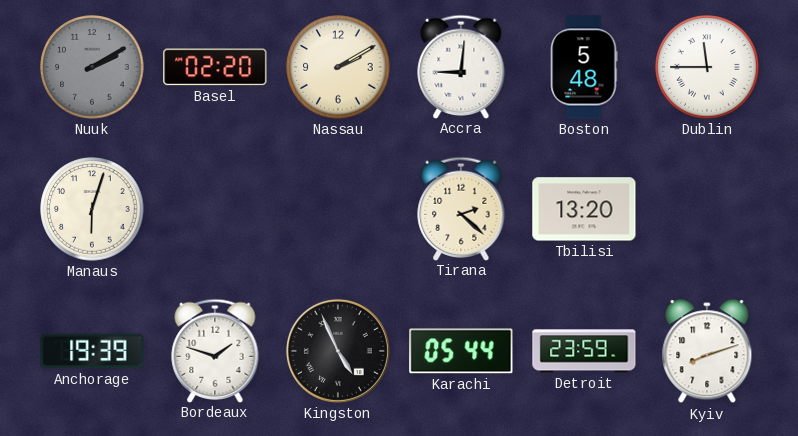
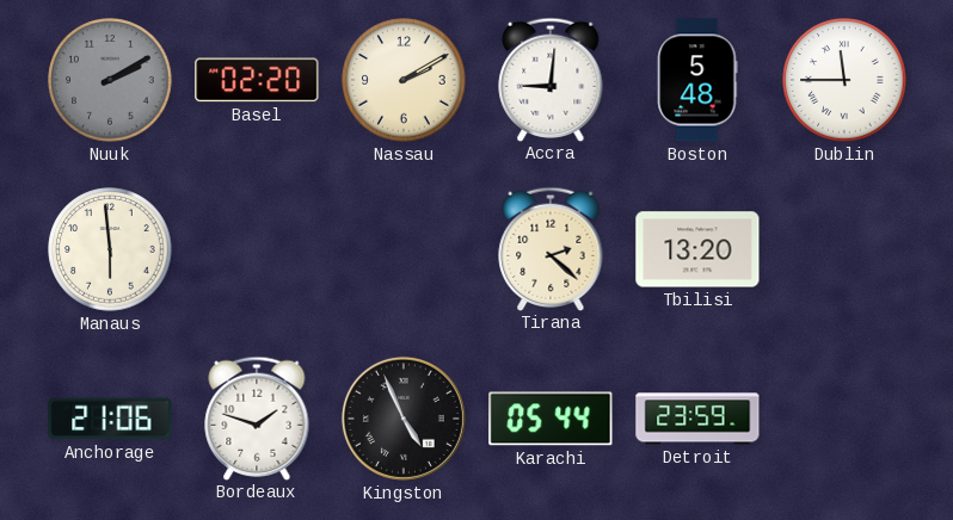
Manaus: 6:03 -> 5:59
Anchorage: 19:39 -> 21:06
Kyiv: 8:12 -> none
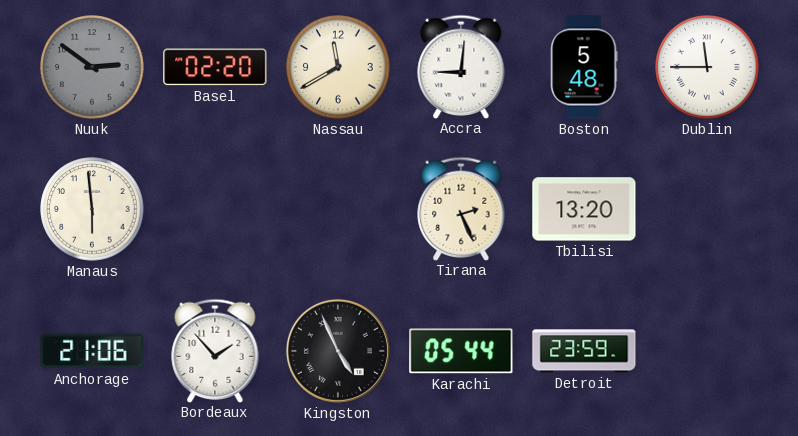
Nuuk: 2:10 -> 2:51
Nassau: 2:10 -> 11:40
Tirana: 2:22 -> 2:26
Bordeaux: 1:48 -> 1:53
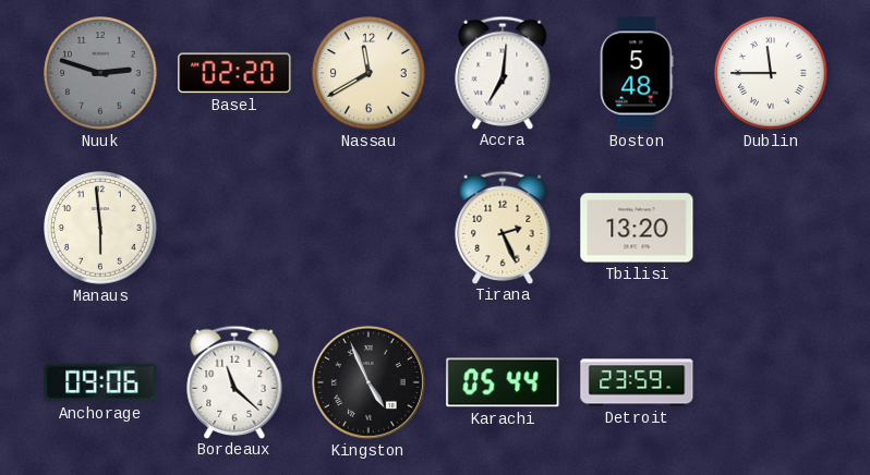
Nuuk: 2:51 -> 2:48
Accra: 9:01 -> 7:01
Anchorage: 21:06 -> 09:06
Bordeaux: 1:53 -> 11:22
